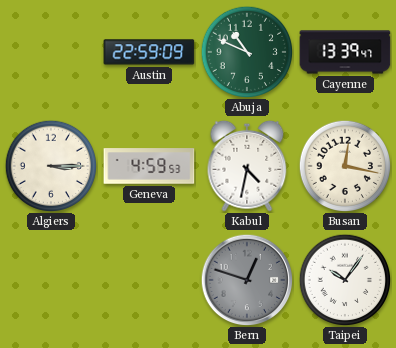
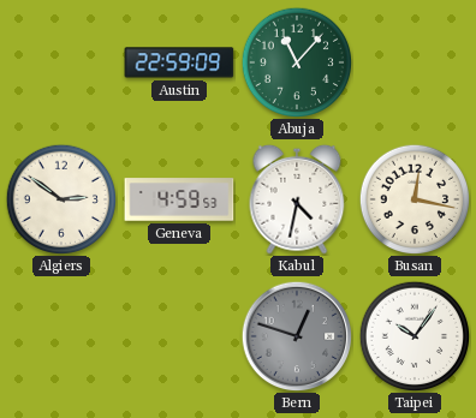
Abuja: 10:49 -> 11:07
Cayenne: 13:39 -> none
Algiers: 3:15 -> 2:51
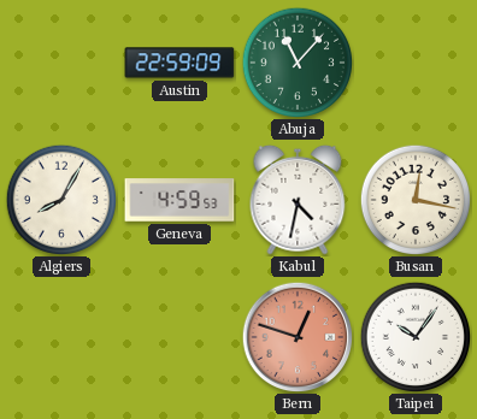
Algiers: 2:51 -> 8:05
Bern dial: grey -> salmon
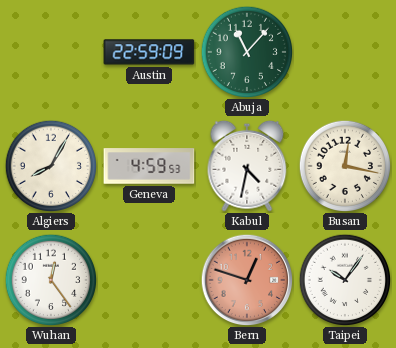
Wuhan: none -> 12:24
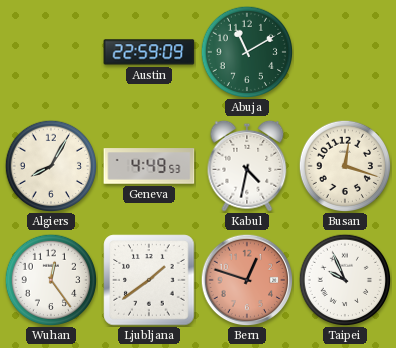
Abuja: 11:07 -> 11:10
Geneva: 4:59 -> 4:49
Busan: 12:17 -> 12:18
Ljubljana: none -> 1:39
Taipei: 10:06 -> 9:56
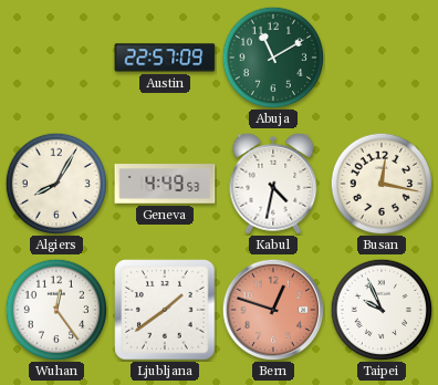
Austin: 22:59 -> 22:57
Busan: 12:18 -> 12:17
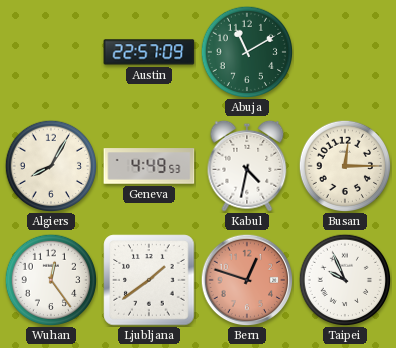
Busan: 12:17 -> 12:15
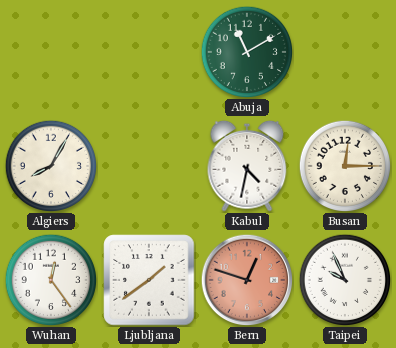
Austin: 22:57 -> none
Geneva: 4:49 -> none
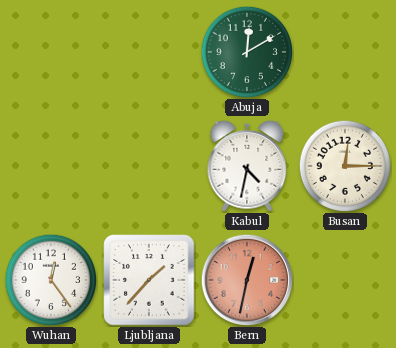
Abuja: 11:10 -> 12:10
Algiers: 8:05 -> none
Ljubljana: 1:39 -> 1:37
Bern: 12:48 -> 12:32
Taipei: 9:56 -> none
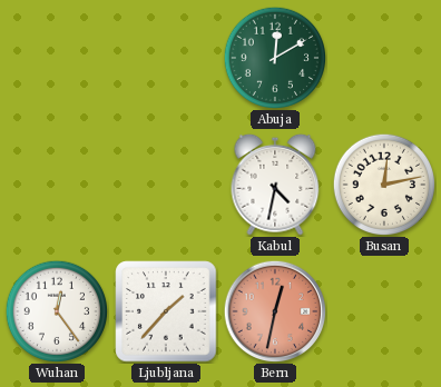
Busan: 12:15 -> 12:13
